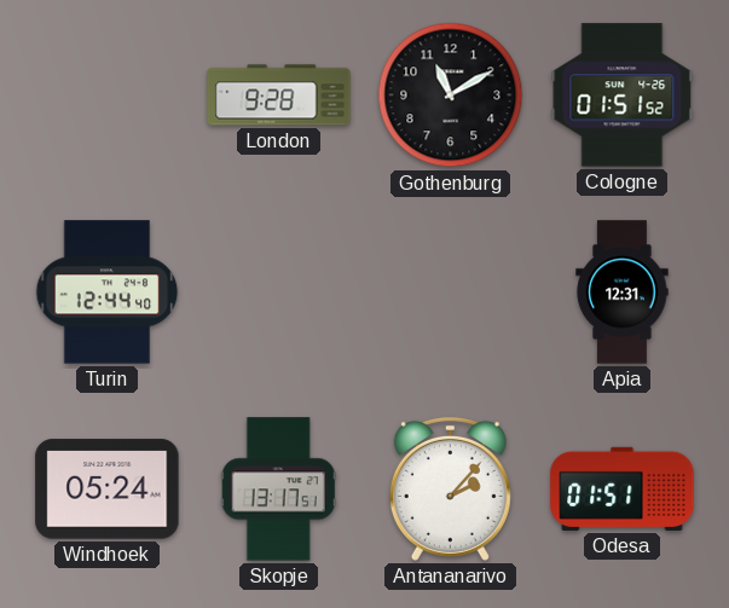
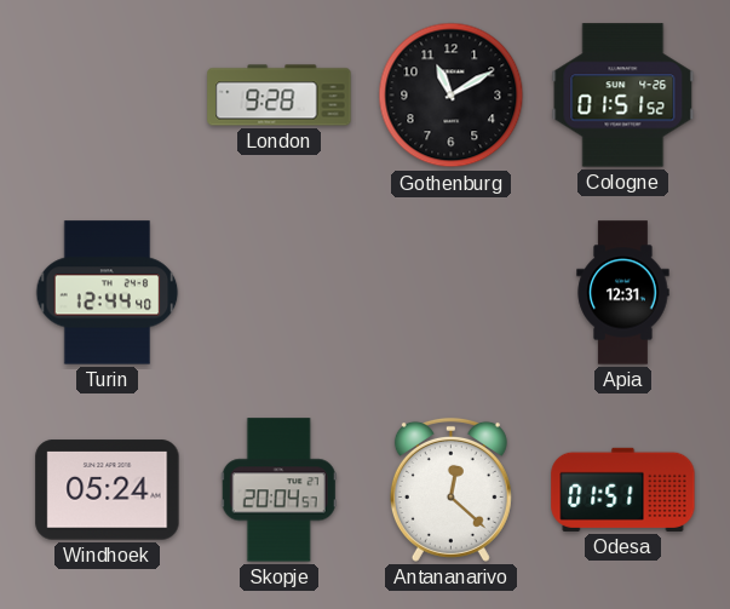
Skopje: 13:17 -> 20:04
Antananarivo: 2:07 -> 12:22
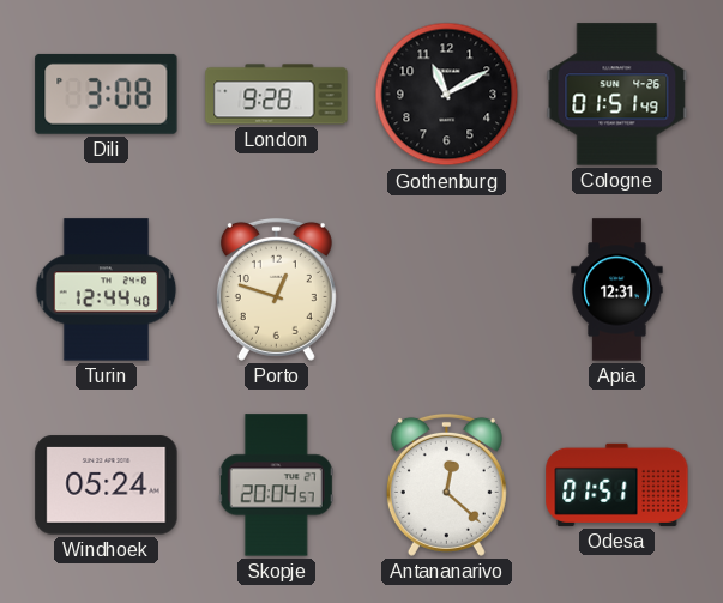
Dili: none -> 3:08
Cologne: 01:51:52 -> 01:51:49
Porto: none -> 12:48
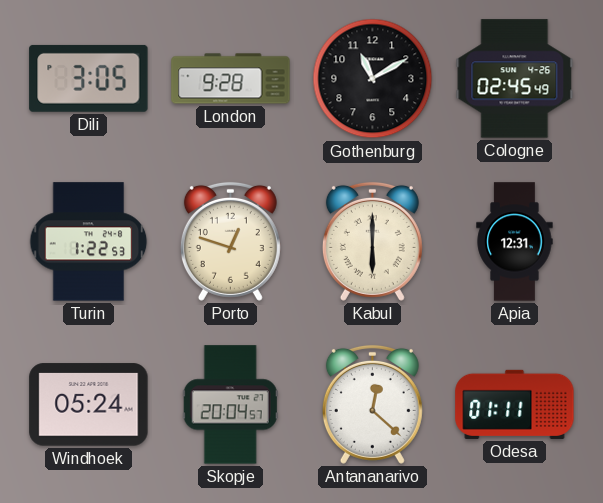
Dili: 3:08 -> 3:05
Cologne: 01:51 -> 02:45
Turin: 12:44 -> 1:22
Kabul: none -> 6:00
Odesa: 01:51 -> 01:11
